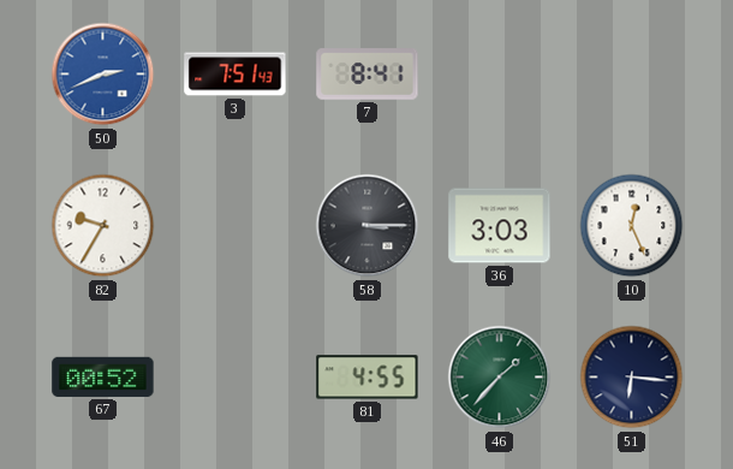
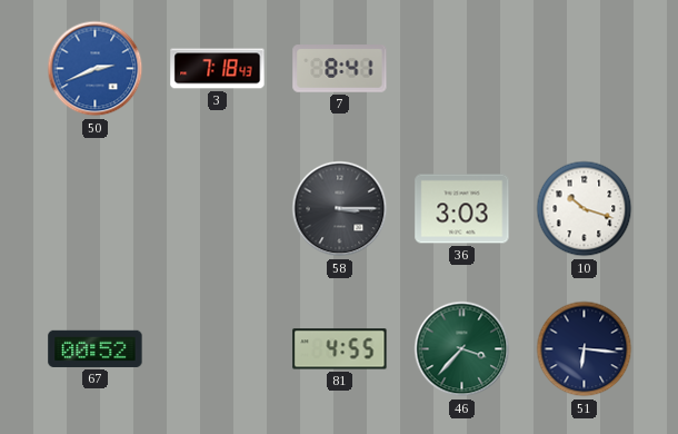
3: 7:51 -> 7:18
82: 9:35 -> none
10: 12:26 -> 10:18
46: 1:37 -> 3:37
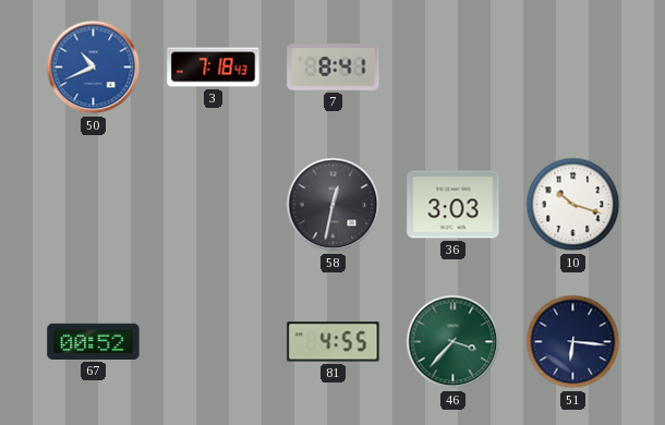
50: 2:41 -> 10:41
58: 3:15 -> 12:32
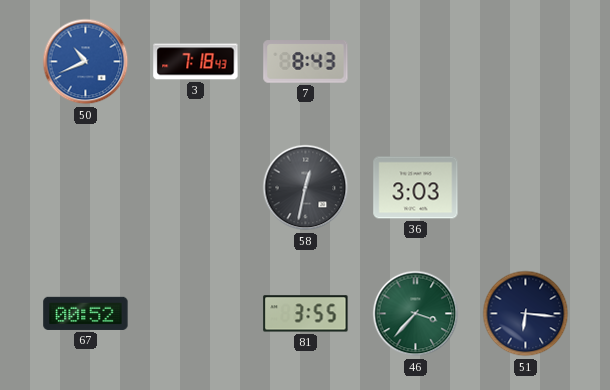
7: 8:41 -> 8:43
10: 10:18 -> none
81: 4:55 -> 3:55
